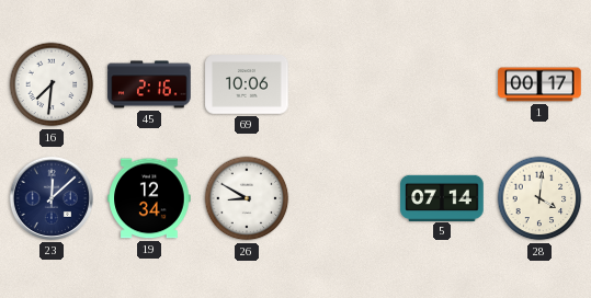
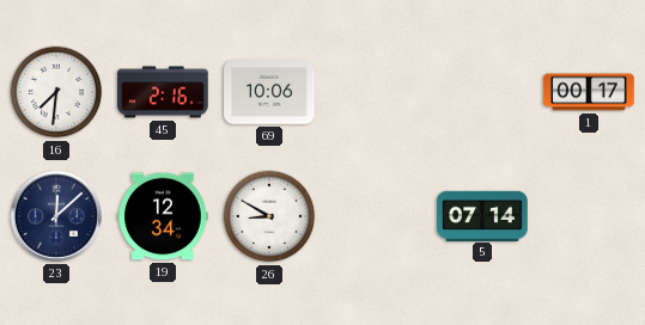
28: 4:01 -> none
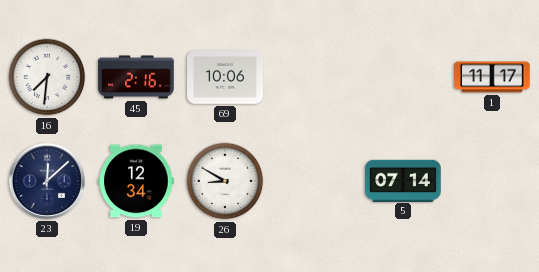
1: 00:17 -> 11:17
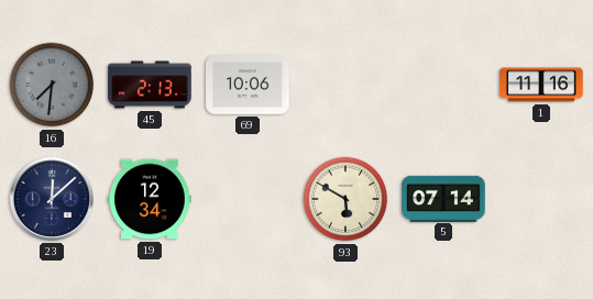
16 dial: white -> grey
45: 2:16 -> 2:13
1: 11:17 -> 11:16
26: 8:50 -> none
93: none -> 5:50
